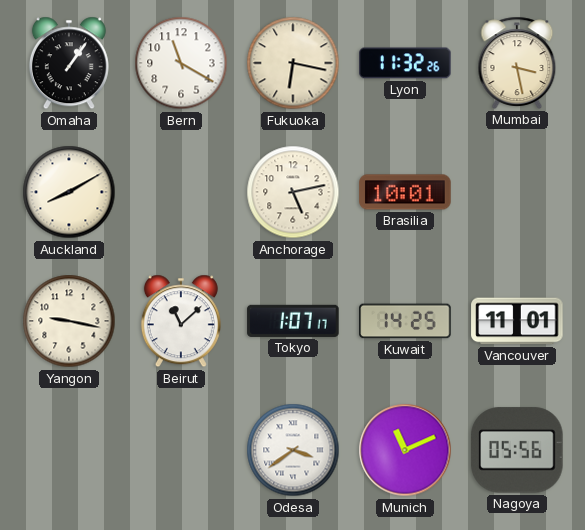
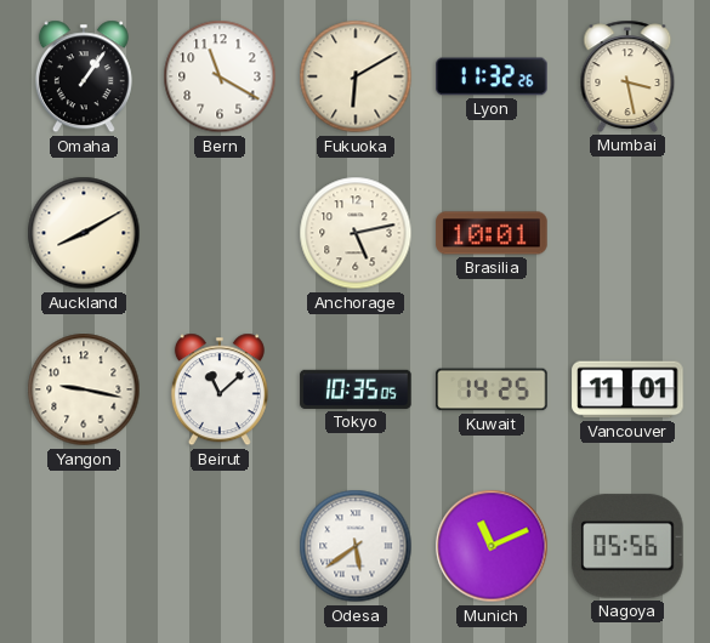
Fukuoka: 6:17 -> 6:10
Tokyo: 1:07 -> 10:35
Odesa: 3:39 -> 5:39
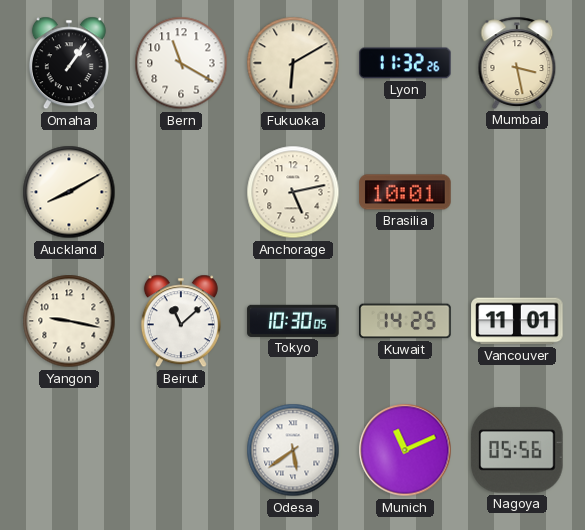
Tokyo: 10:35 -> 10:30
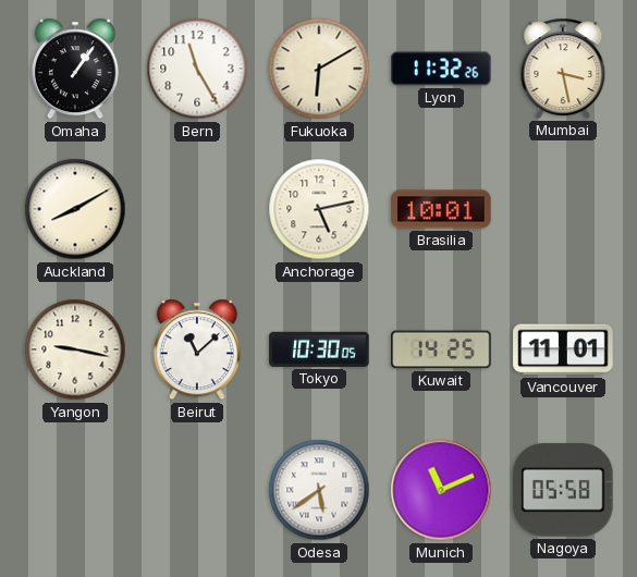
Bern: 11:20 -> 11:25
Nagoya: 05:56 -> 05:58
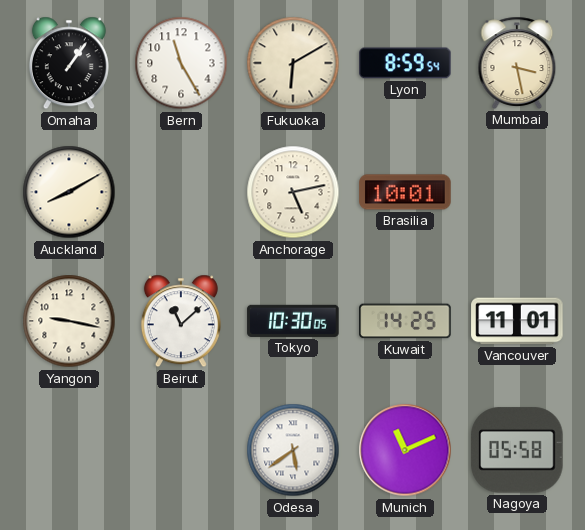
Lyon: 11:32 -> 8:59
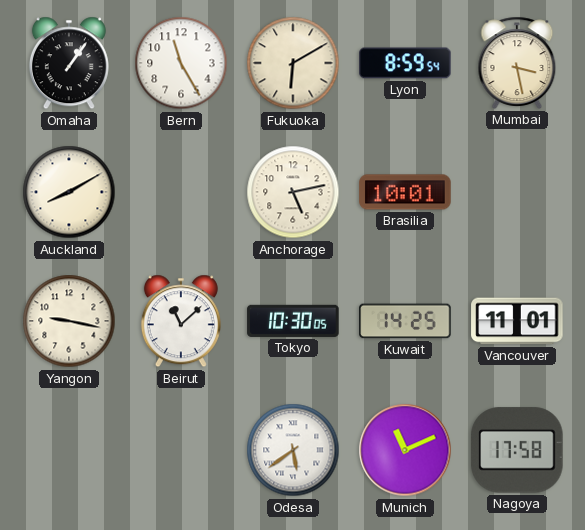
Nagoya: 05:58 -> 17:58
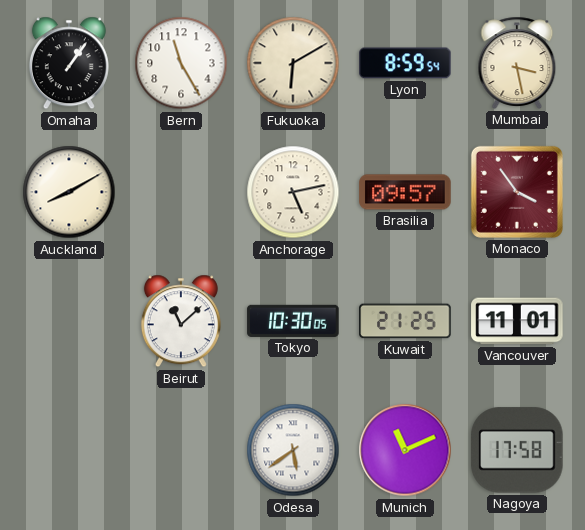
Brasilia: 10:01 -> 09:57
Monaco: none -> 3:54
Yangon: 9:17 -> none
Kuwait: 14:25 -> 21:25
